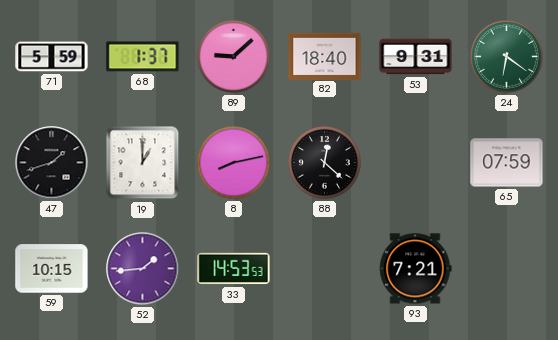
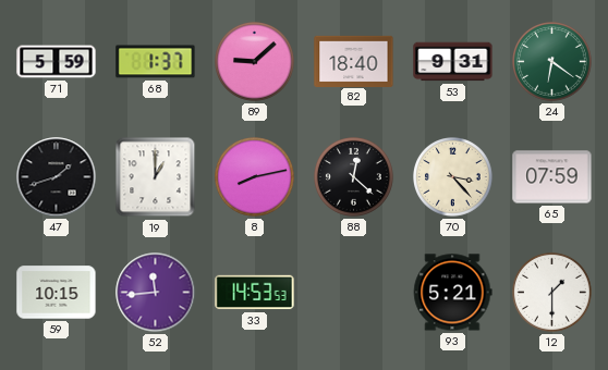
70: none -> 3:23
52: 1:44 -> 11:44
93: 7:21 -> 5:21
12: none -> 1:30
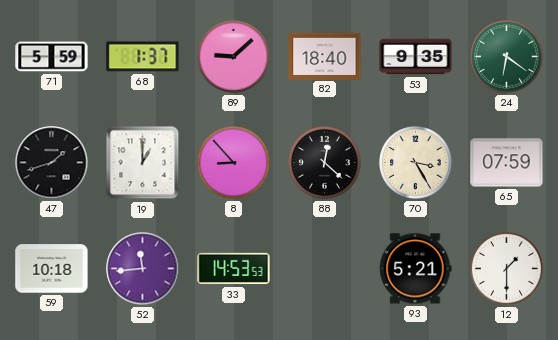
53: 9:31 -> 9:35
8: 8:13 -> 8:53
70: 3:23 -> 3:25
59: 10:15 -> 10:18
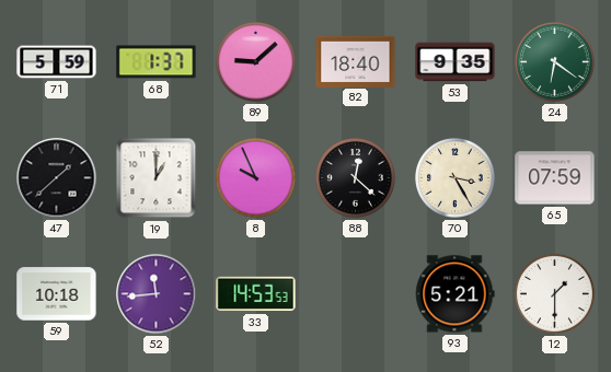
47: 1:42 -> 1:38
8: 8:53 -> 9:56
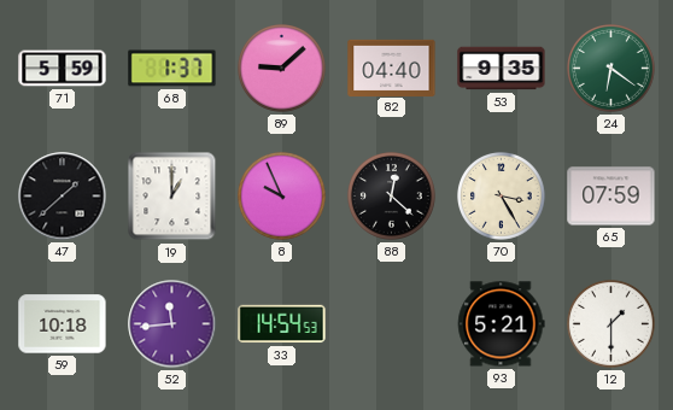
82: 18:40 -> 04:40
33: 14:53 -> 14:54
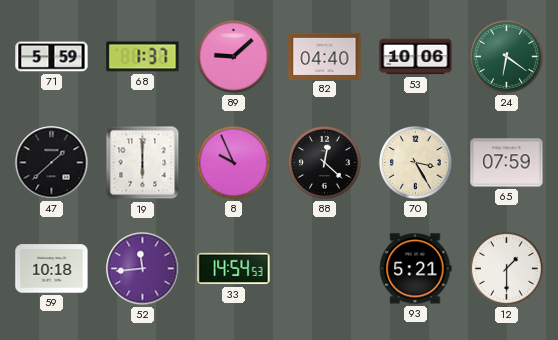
53: 9:35 -> 10:06
19: 1:00 -> 6:00
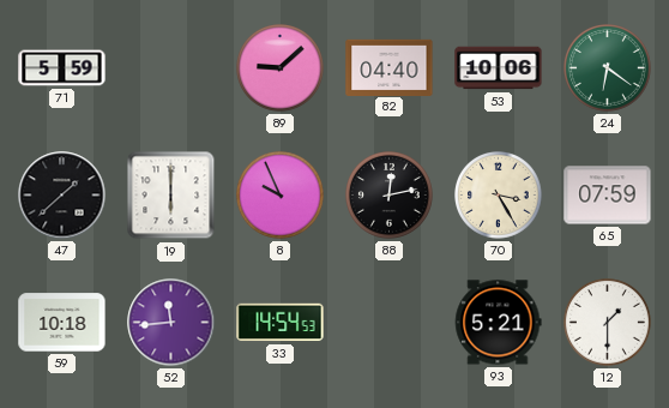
68: 1:37 -> none
88: 12:22 -> 12:13
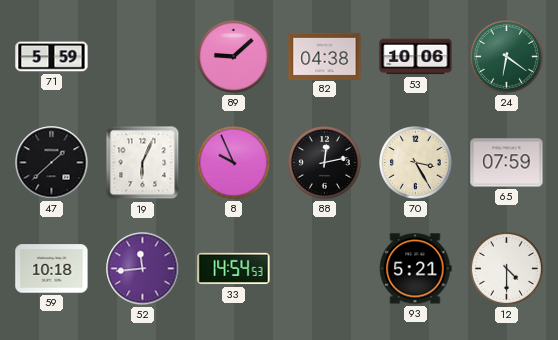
82: 04:40 -> 04:38
19: 6:00 -> 6:04
12: 1:30 -> 4:30
